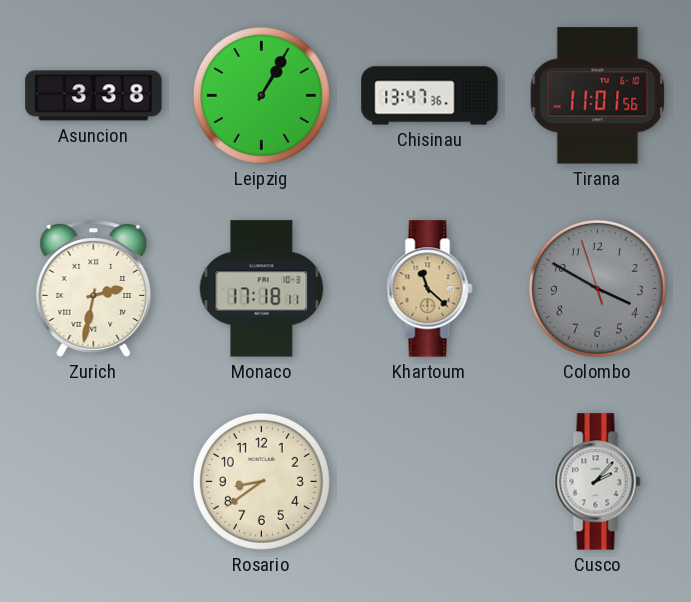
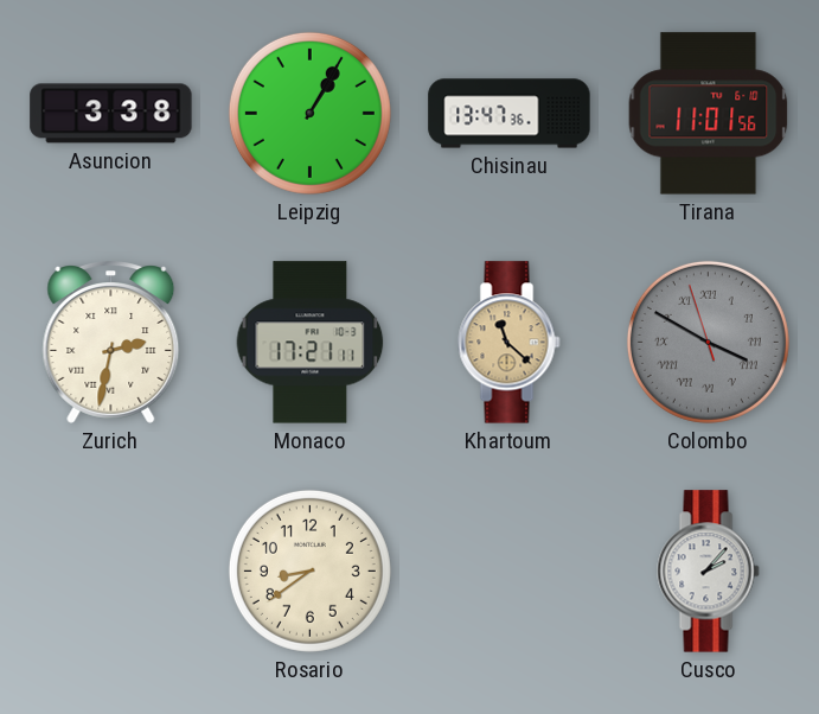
Monaco: 17:18 -> 17:21
Colombo numerals: Arabic -> Roman
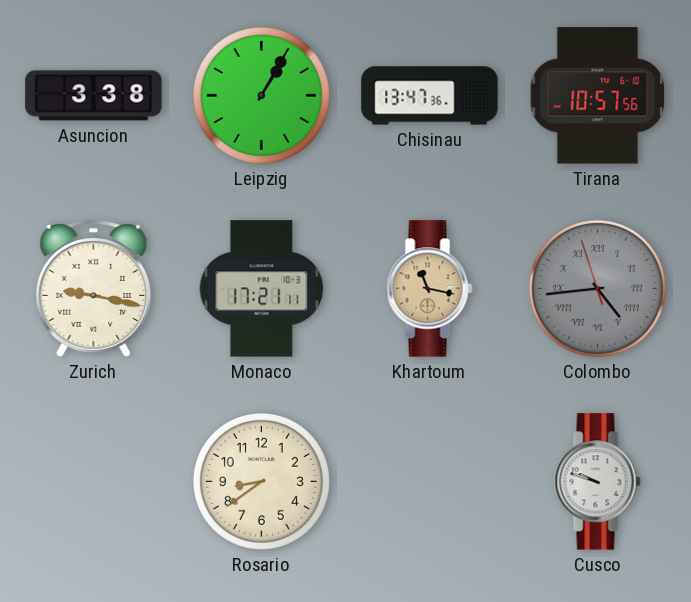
Tirana: 11:01 -> 10:57
Zurich: 2:32 -> 9:17
Khartoum: 11:22 -> 11:17
Colombo: 3:49 -> 4:43
Cusco: 2:07 -> 9:48
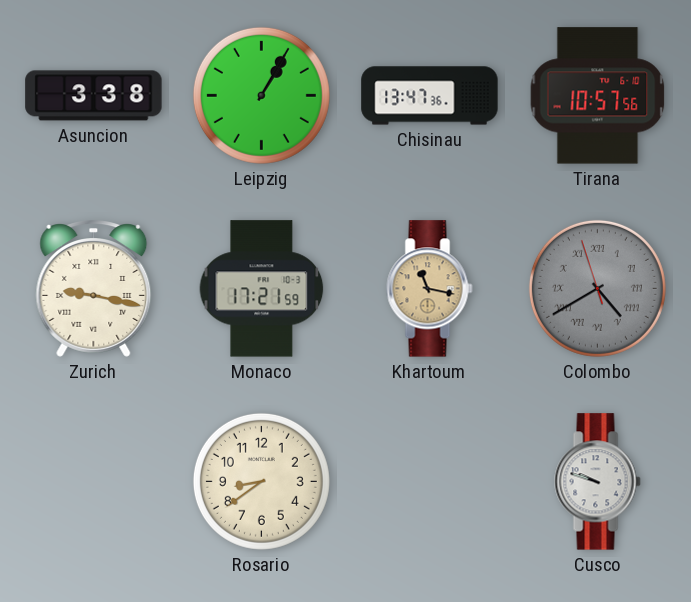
Monaco: 17:21:11 -> 17:21:59
Colombo: 4:43 -> 4:39
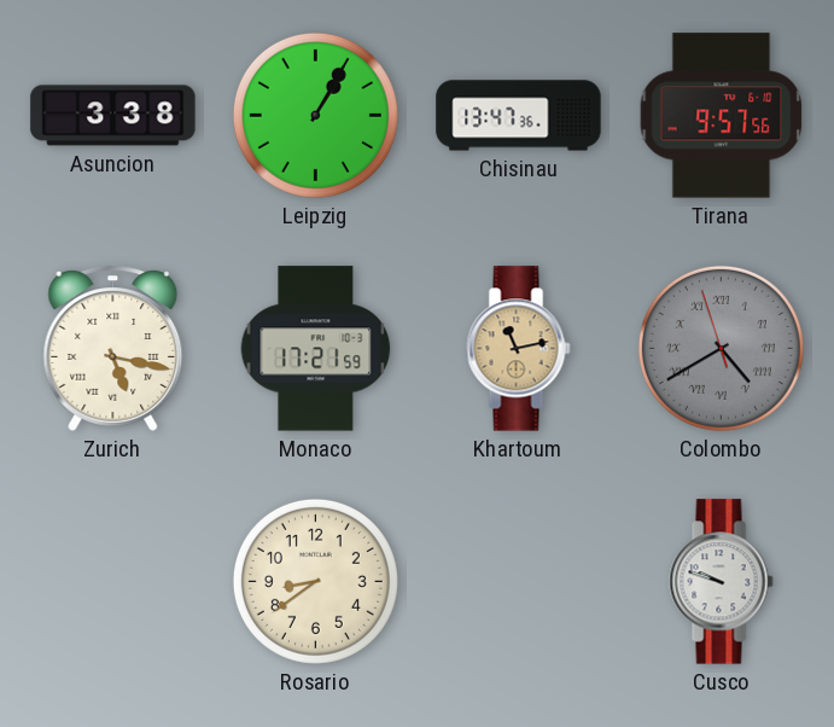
Tirana: 10:57 -> 9:57
Zurich: 9:17 -> 5:17
Khartoum: 11:17 -> 11:13
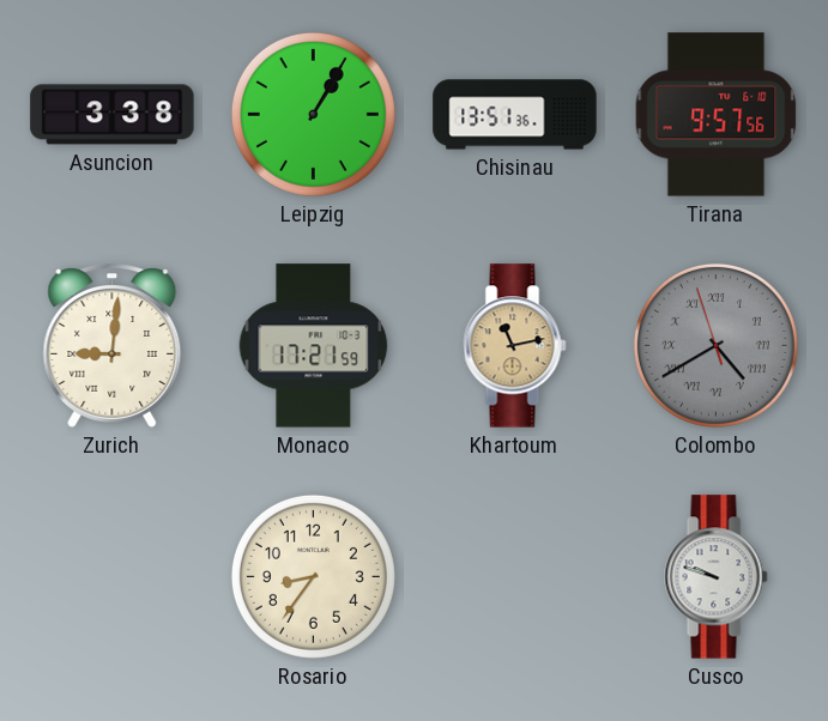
Chisinau: 13:47 -> 13:51
Zurich: 5:17 -> 9:01
Rosario: 8:39 -> 8:36
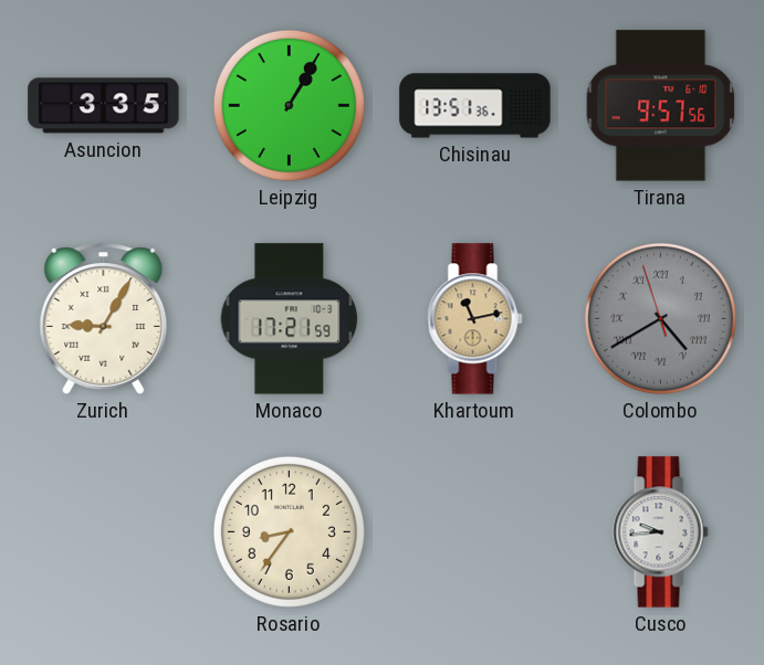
Asuncion: 3:38 -> 3:35
Zurich: 9:01 -> 9:05
Cusco: 9:48 -> 9:44
